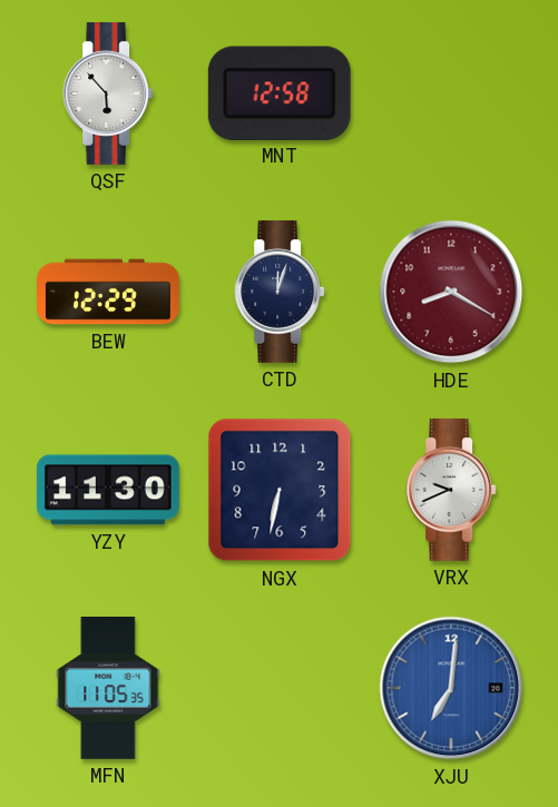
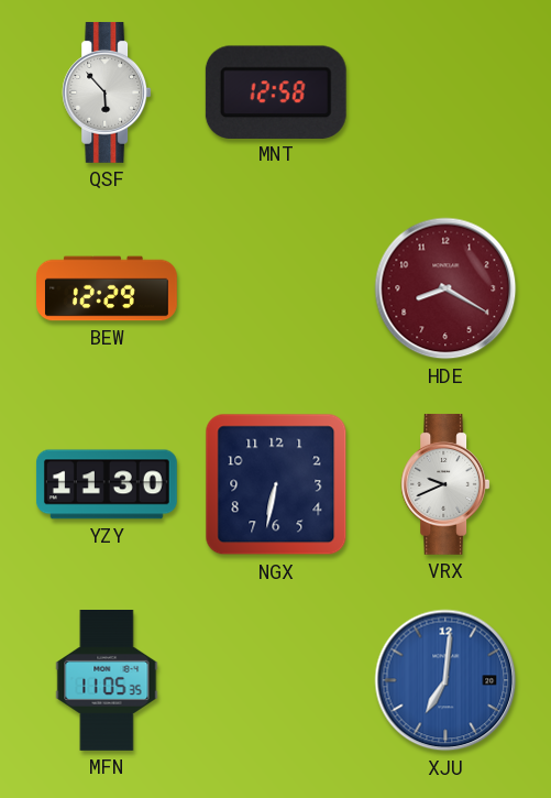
CTD: 12:03 -> none
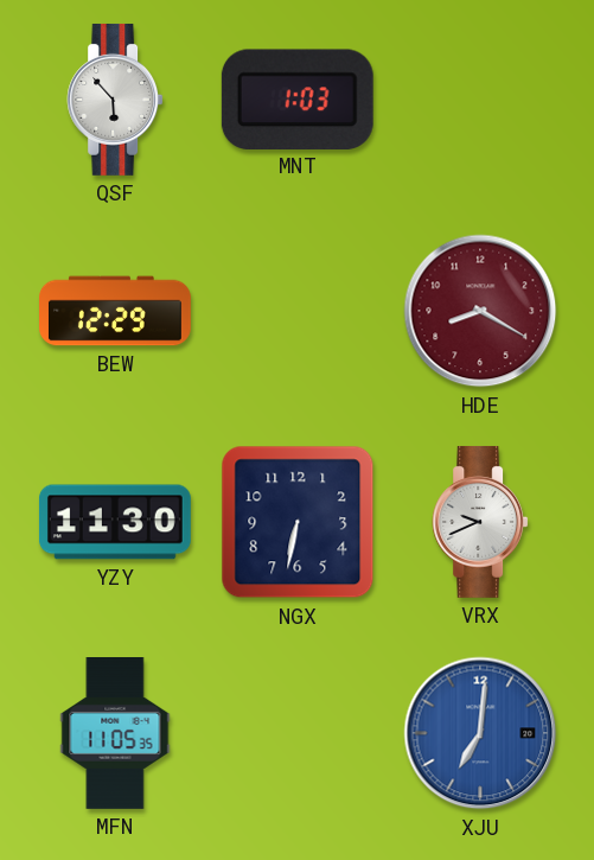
MNT: 12:58 -> 1:03
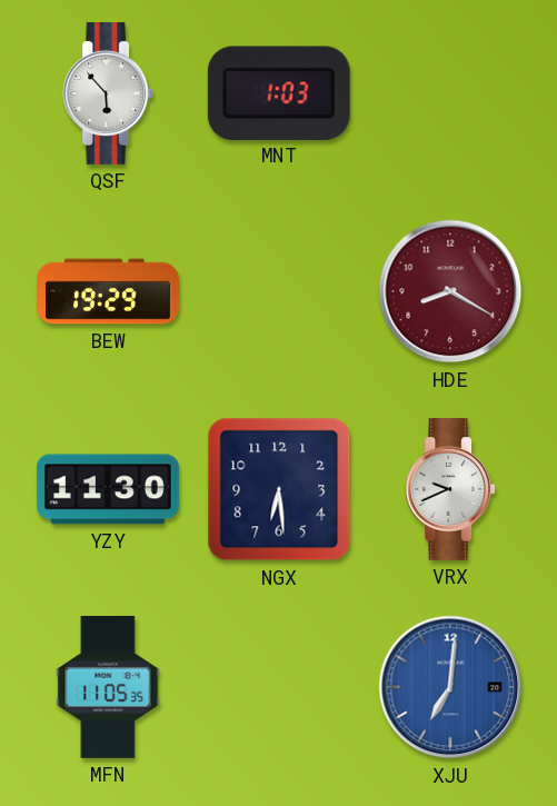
BEW: 12:29 -> 19:29
NGX: 6:32 -> 6:29
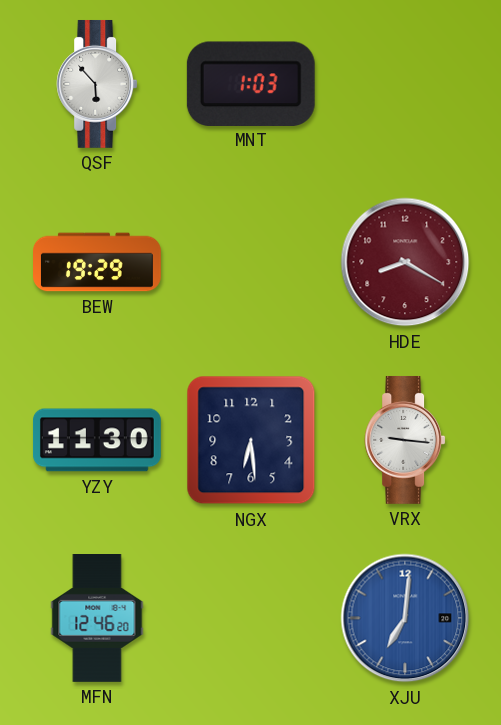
VRX: 9:41 -> 9:16
MFN: 11:05 -> 12:46
